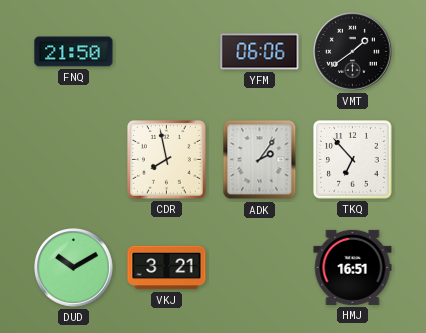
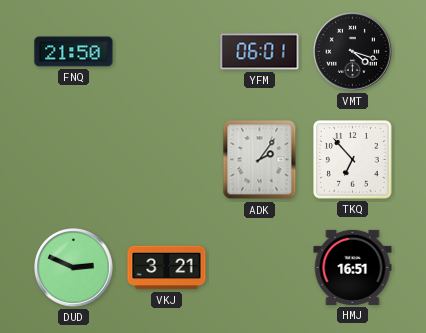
YFM: 06:06 -> 06:01
VMT: 1:39 -> 4:18
CDR: 7:58 -> none
DUD: 10:10 -> 2:49
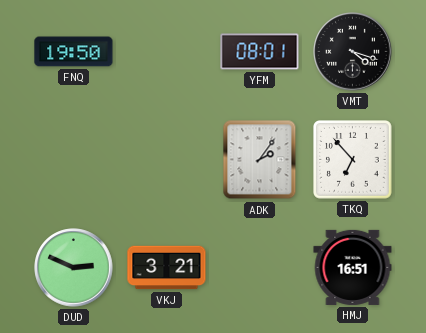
FNQ: 21:50 -> 19:50
YFM: 06:01 -> 08:01
